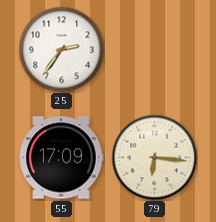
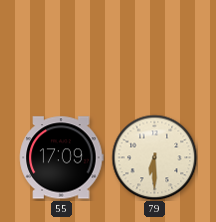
25: 2:36 -> none
79: 6:16 -> 6:30
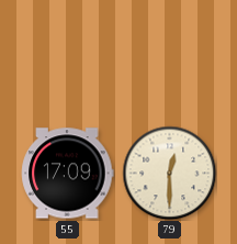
79: 6:30 -> 12:30
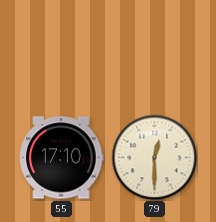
55: 17:09 -> 17:10
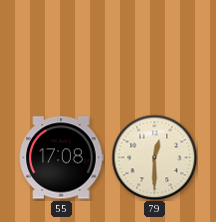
55: 17:10 -> 17:08
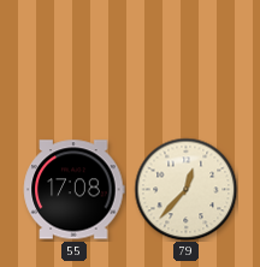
79: 12:30 -> 12:37
